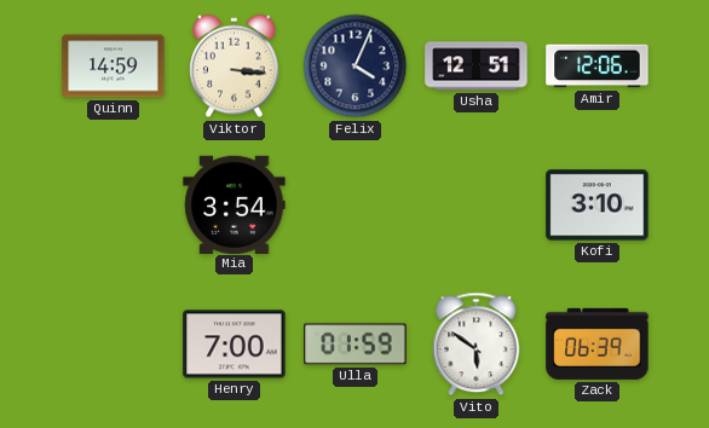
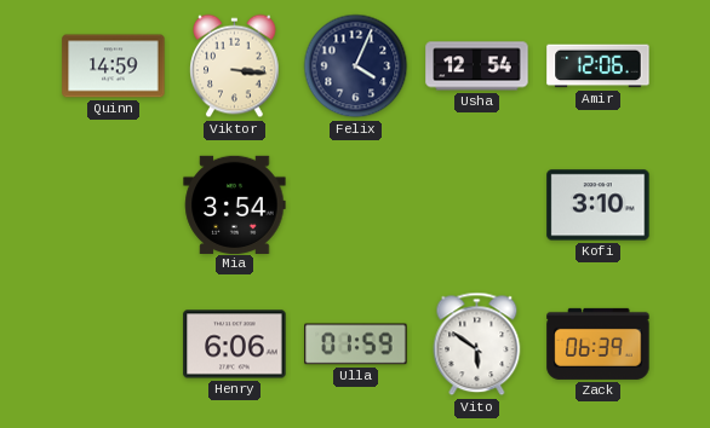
Usha: 12:51 -> 12:54
Henry: 7:00 -> 6:06
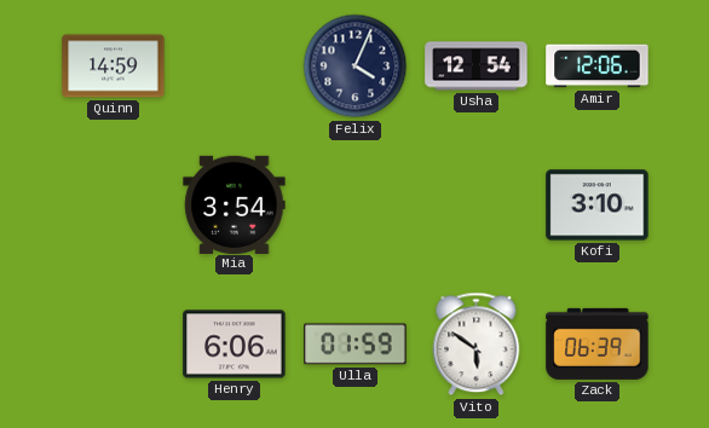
Viktor: 3:16 -> none
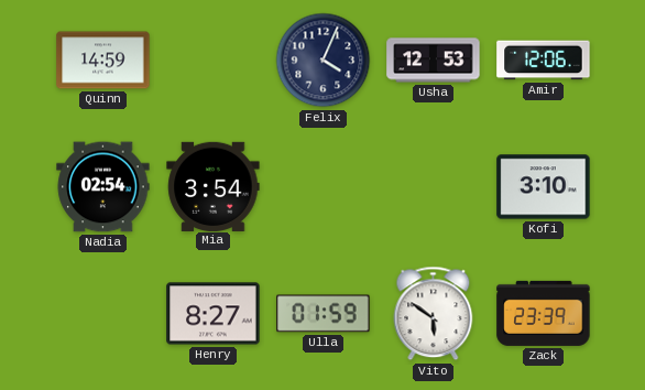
Usha: 12:54 -> 12:53
Nadia: none -> 02:54
Henry: 6:06 -> 8:27
Zack: 06:39 -> 23:39
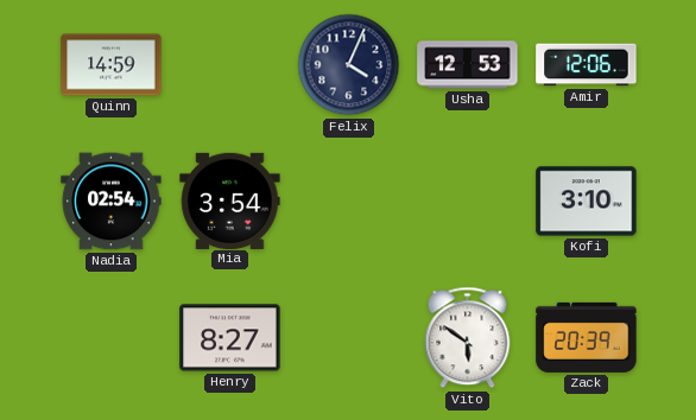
Ulla: 01:59 -> none
Zack: 23:39 -> 20:39
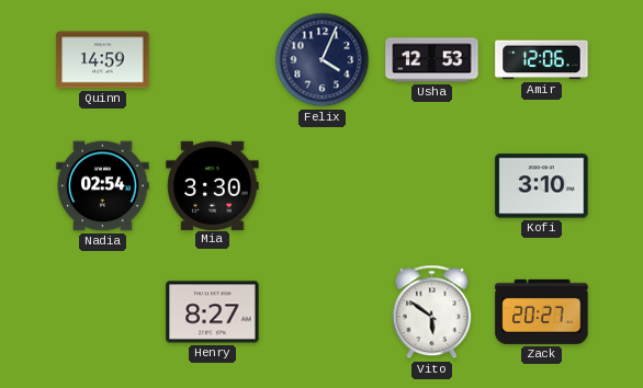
Mia: 3:54 -> 3:30
Zack: 20:39 -> 20:27
